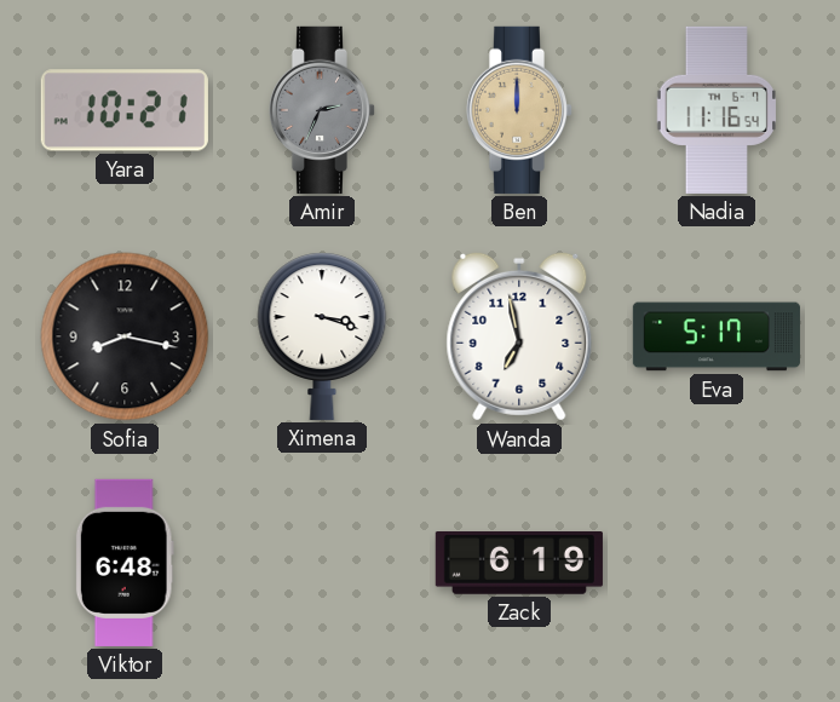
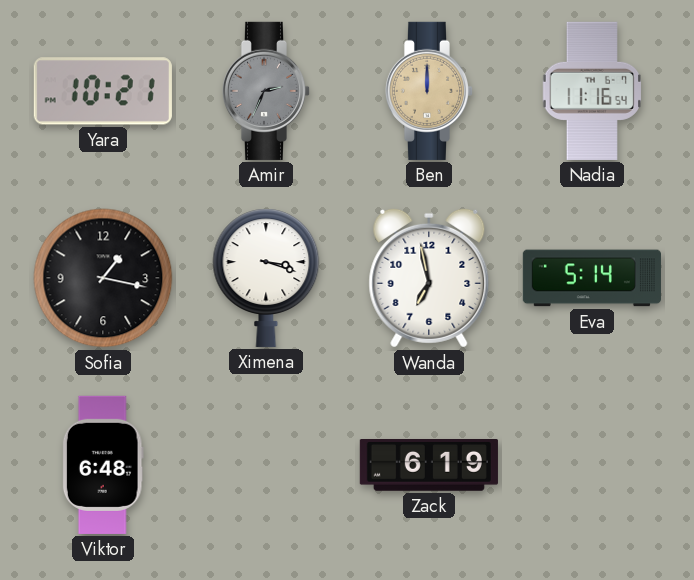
Sofia: 8:17 -> 1:17
Eva: 5:17 -> 5:14
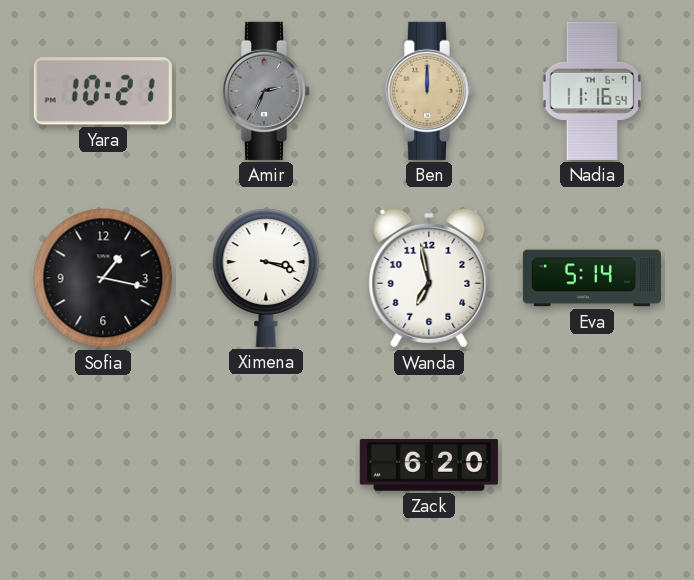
Viktor: 6:48 -> none
Zack: 6:19 -> 6:20
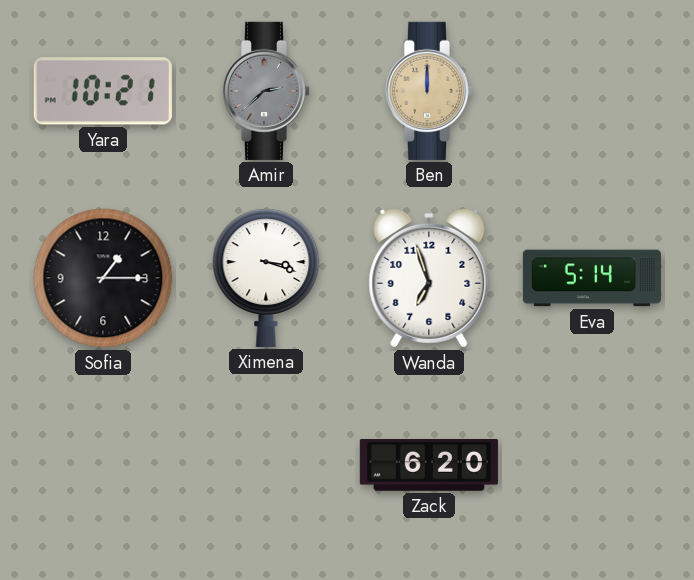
Amir: 2:34 -> 2:38
Nadia: 11:16 -> none
Sofia: 1:17 -> 1:15
Wanda: 6:58 -> 6:57
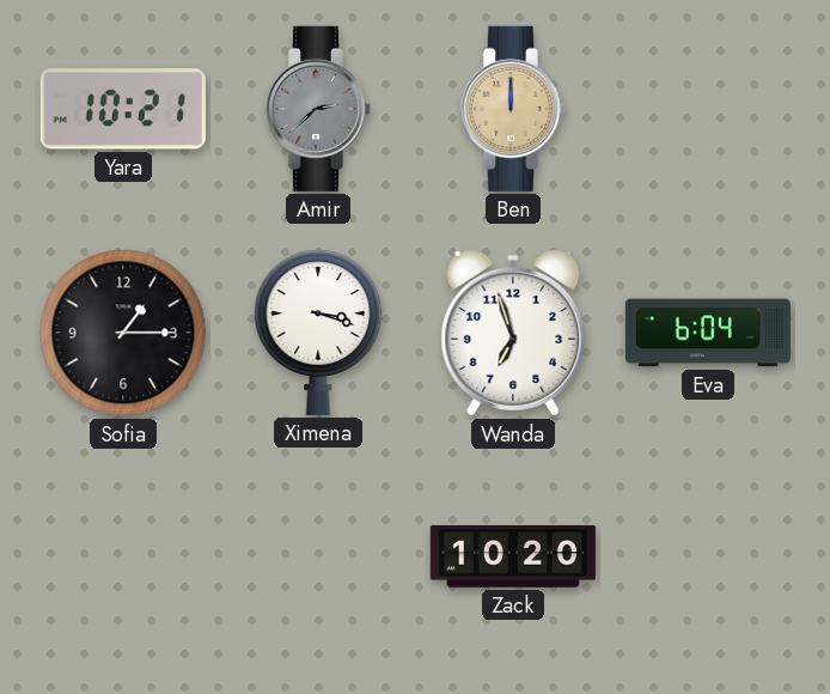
Eva: 5:14 -> 6:04
Zack: 6:20 -> 10:20
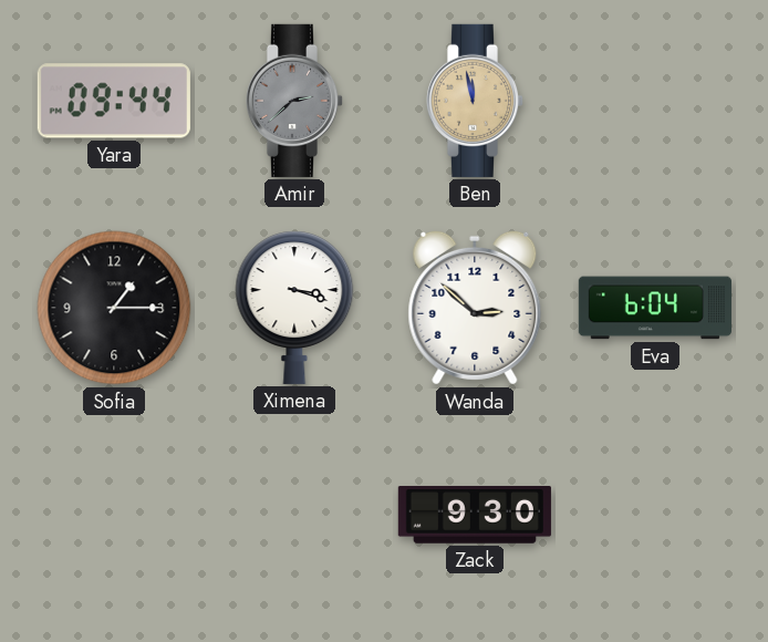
Yara: 10:21 -> 09:44
Ben: 12:00 -> 11:58
Wanda: 6:57 -> 2:52
Zack: 10:20 -> 9:30
